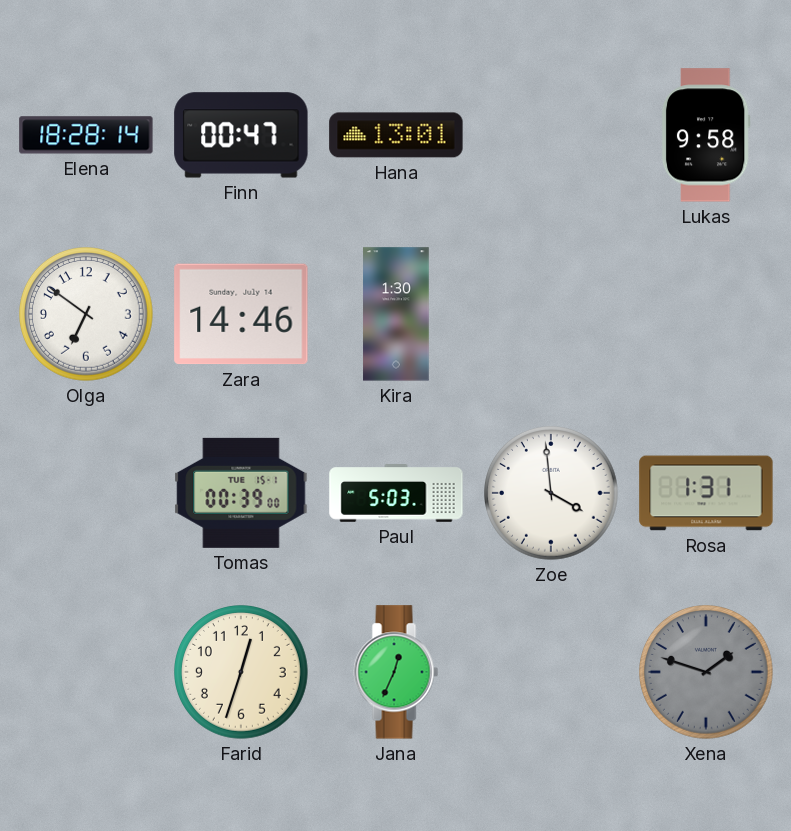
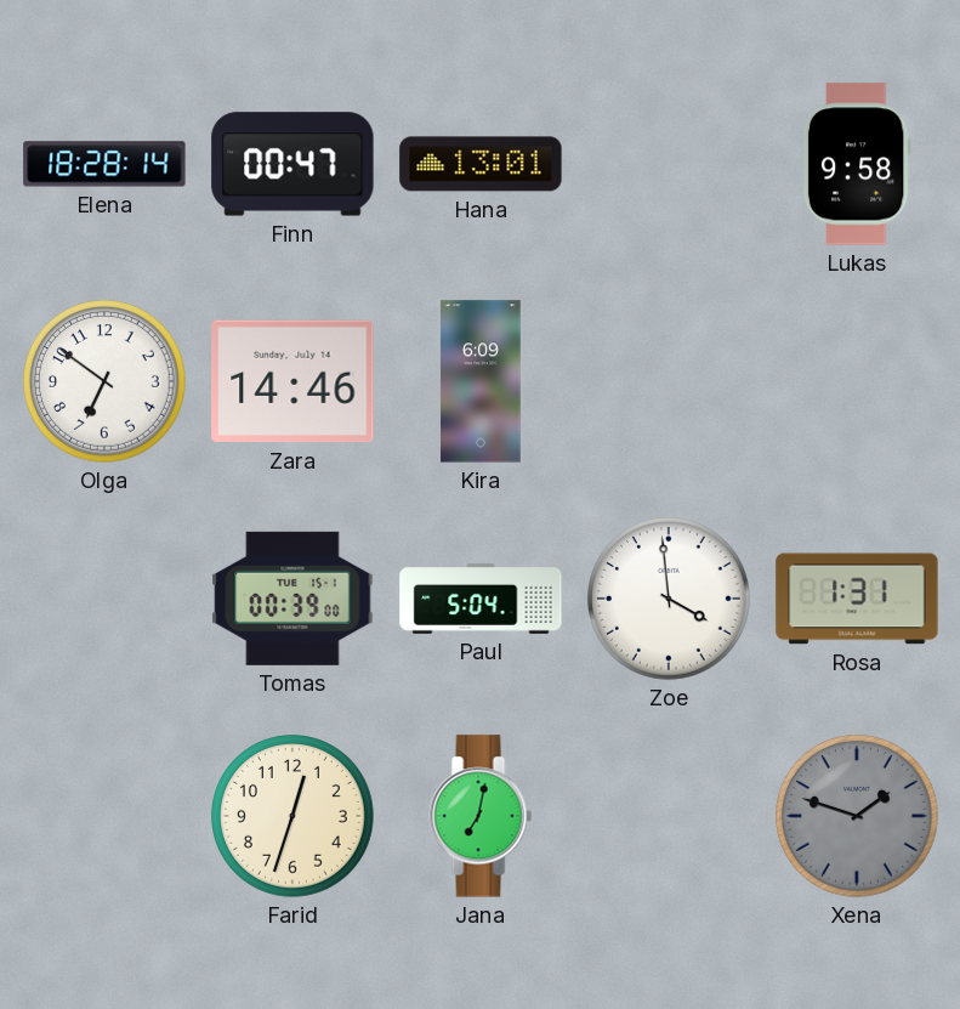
Kira: 1:30 -> 6:09
Paul: 5:03 -> 5:04
Jana: 12:34 -> 7:02
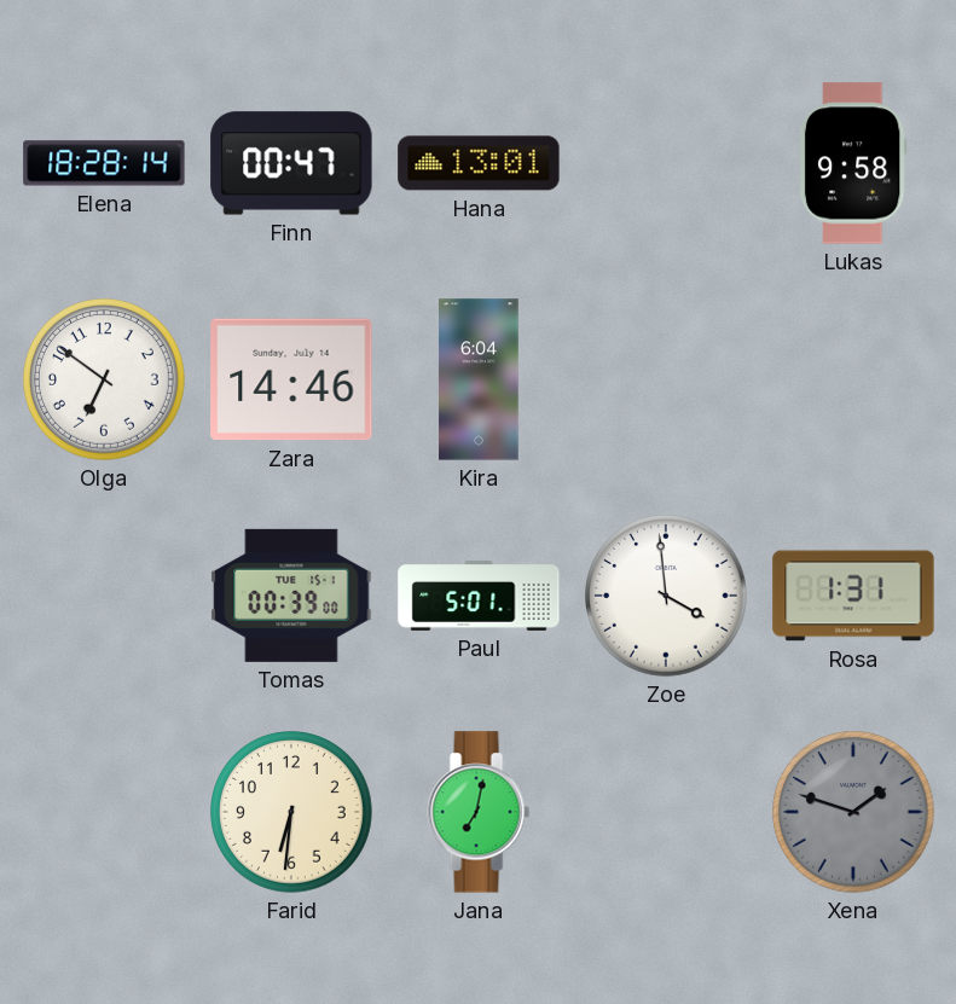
Kira: 6:09 -> 6:04
Paul: 5:04 -> 5:01
Farid: 12:33 -> 6:31
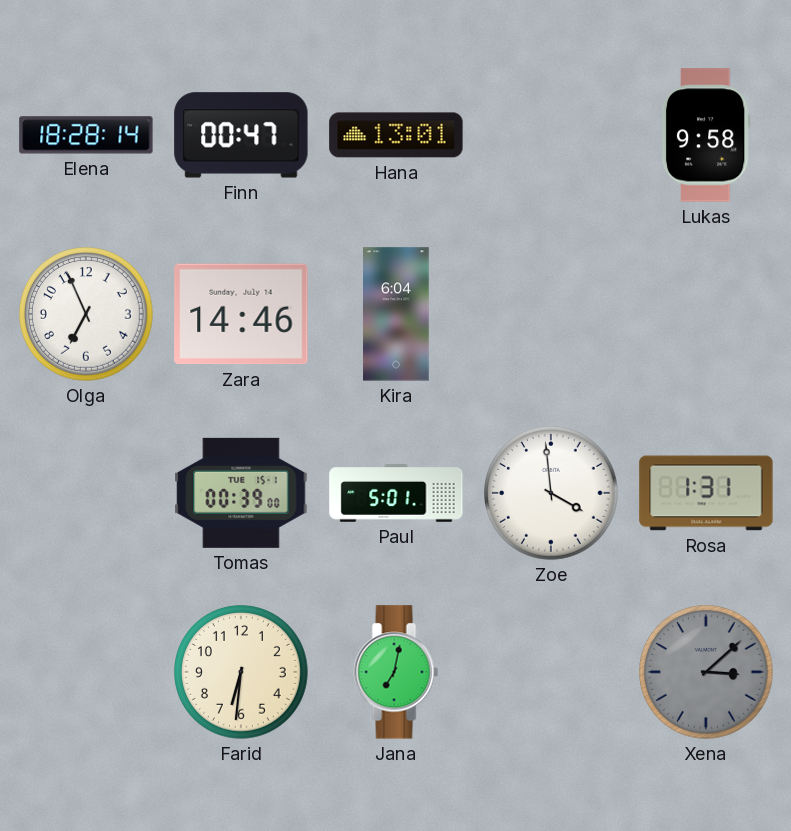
Olga: 6:51 -> 6:56
Xena: 1:48 -> 3:08
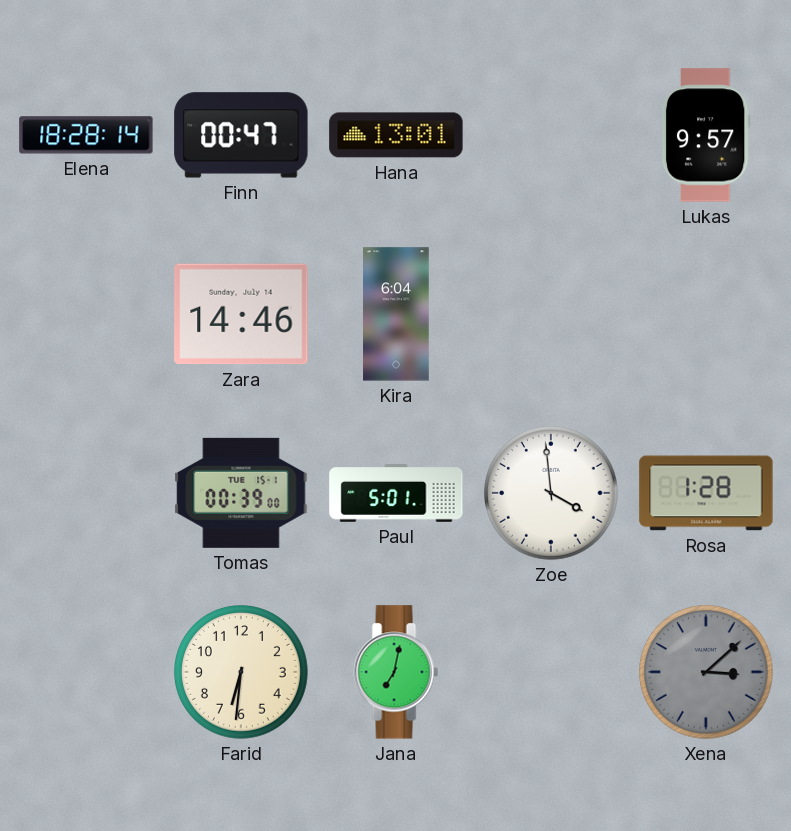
Lukas: 9:58 -> 9:57
Olga: 6:56 -> none
Rosa: 1:31 -> 1:28
